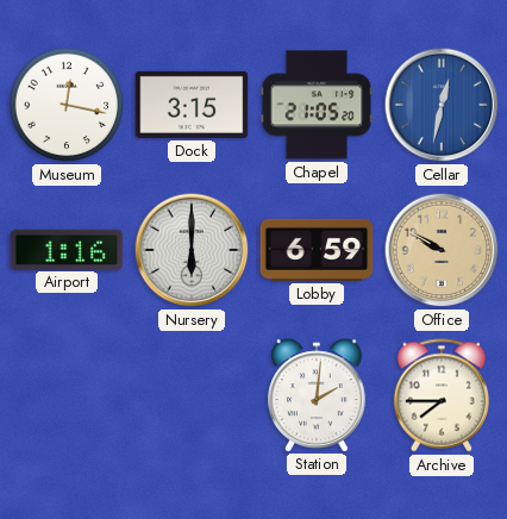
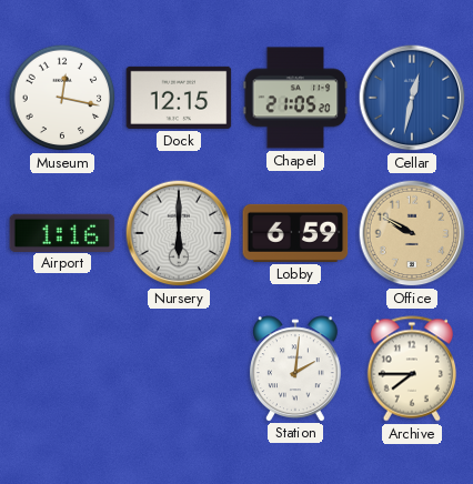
Dock: 3:15 -> 12:15
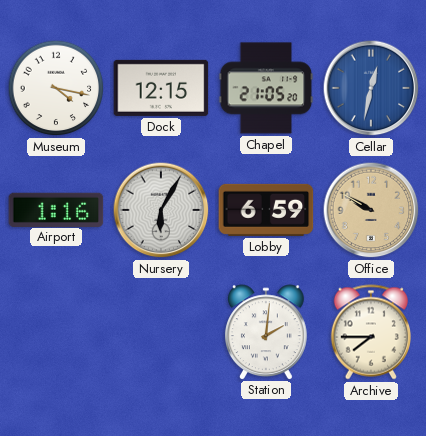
Museum: 12:17 -> 4:17
Nursery: 6:00 -> 6:05
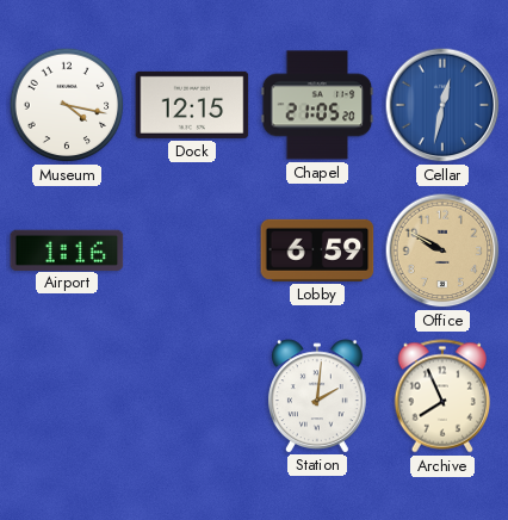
Nursery: 6:05 -> none
Archive: 7:45 -> 7:56
